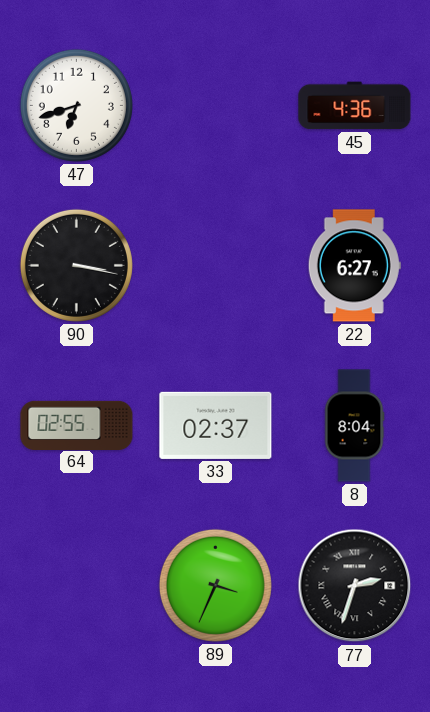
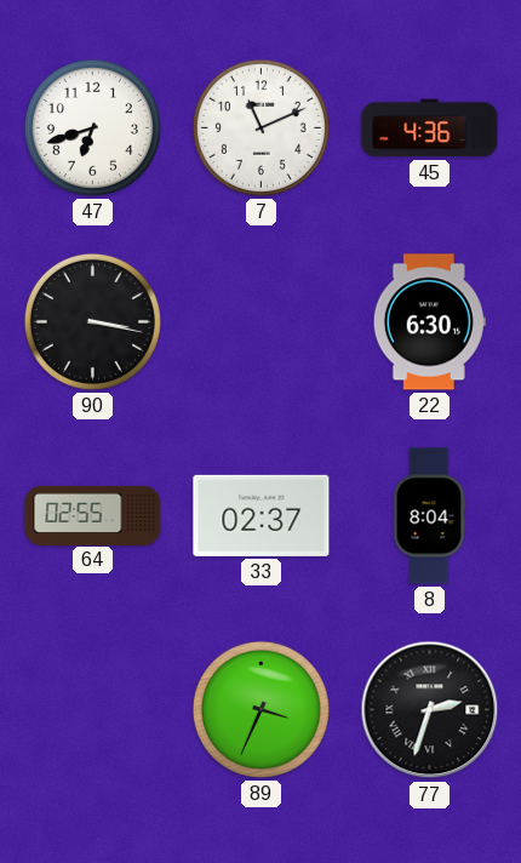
7: none -> 11:11
22: 6:27 -> 6:30
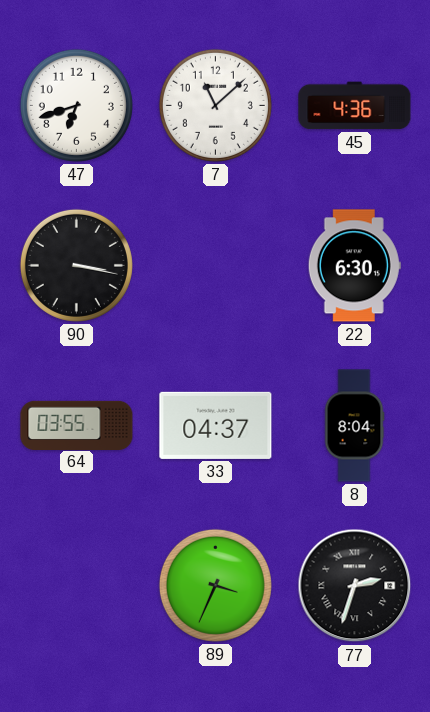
7: 11:11 -> 11:08
64: 02:55 -> 03:55
33: 02:37 -> 04:37
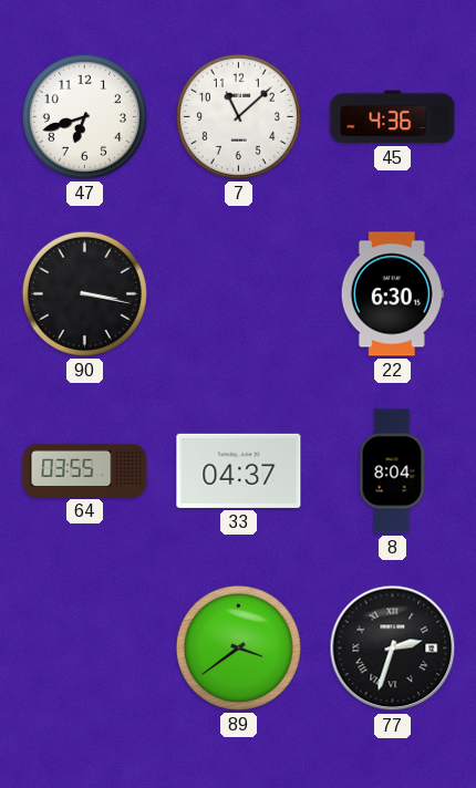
89: 3:34 -> 3:39
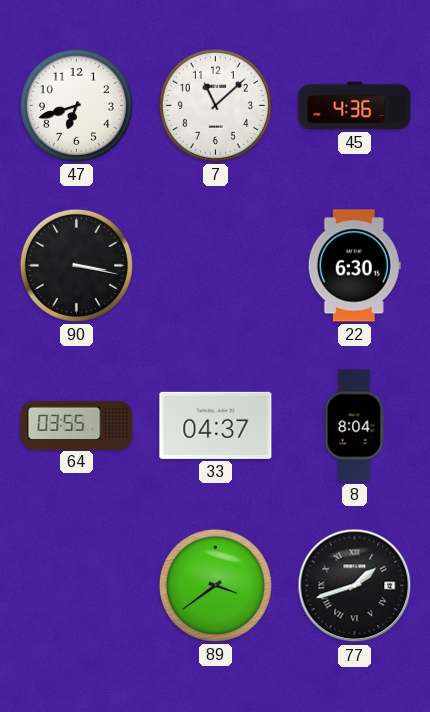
77: 2:33 -> 1:42
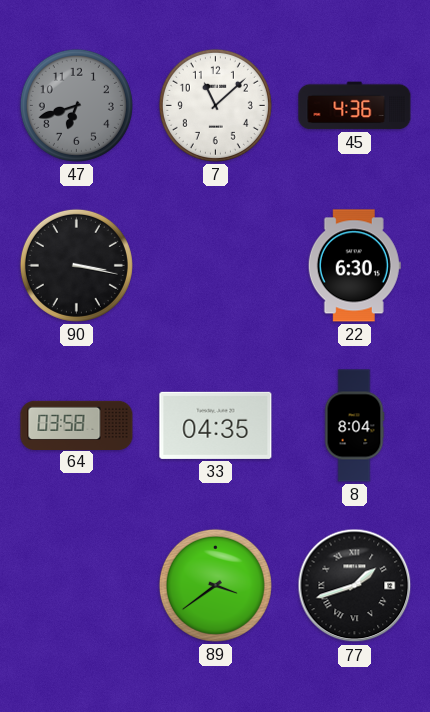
47 dial: white -> grey
64: 03:55 -> 03:58
33: 04:37 -> 04:35
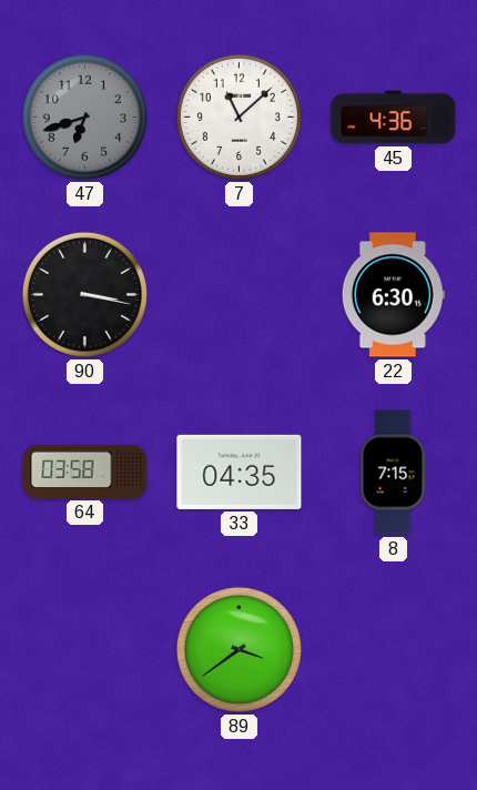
8: 8:04 -> 7:15
77: 1:42 -> none
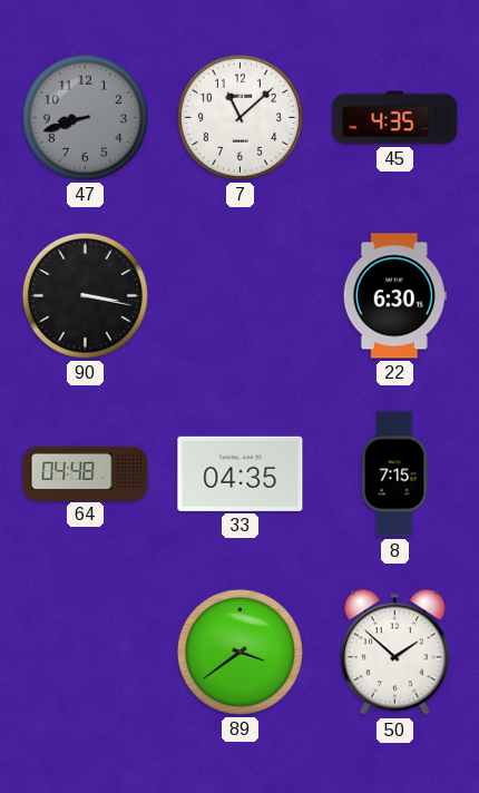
47: 6:42 -> 8:42
45: 4:36 -> 4:35
64: 03:58 -> 04:48
50: none -> 1:52
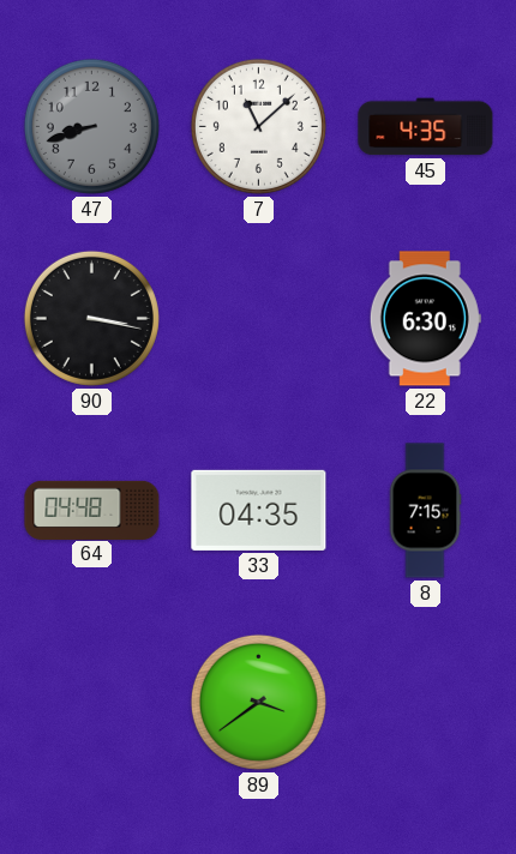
50: 1:52 -> none
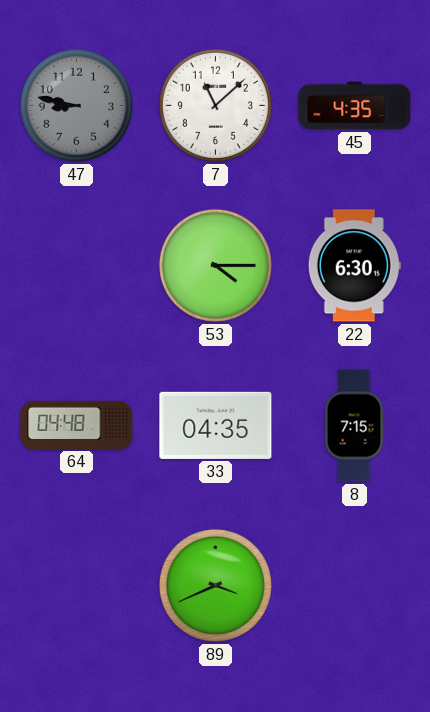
47: 8:42 -> 8:47
90: 3:17 -> none
53: none -> 4:15
89: 3:39 -> 3:41
